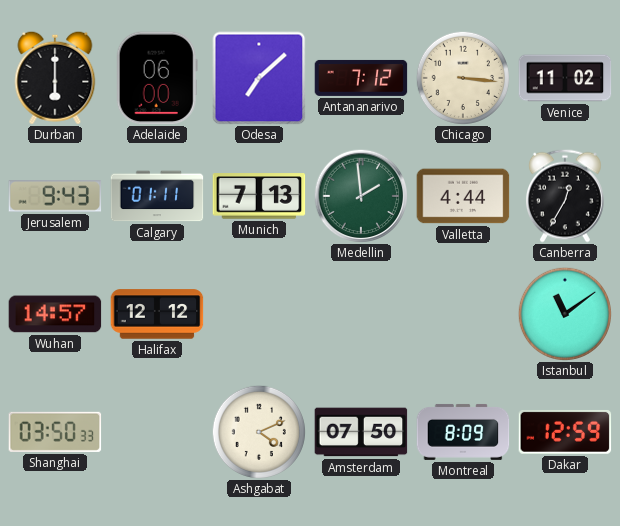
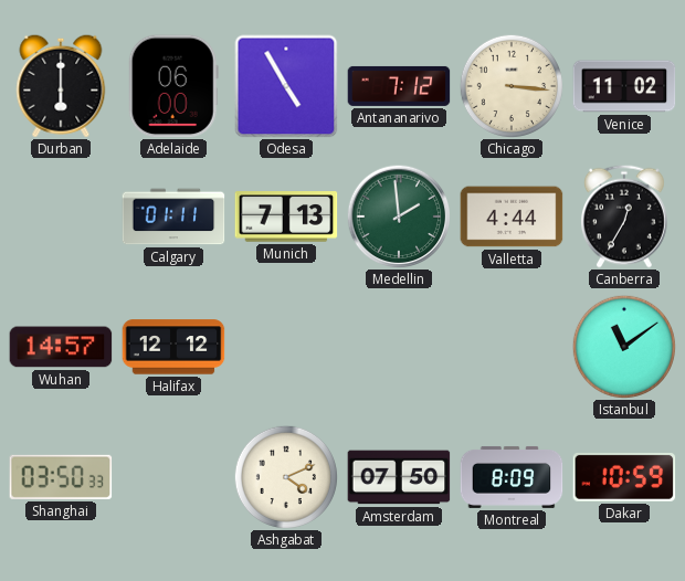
Odesa: 7:08 -> 4:55
Jerusalem: 9:43 -> none
Dakar: 12:59 -> 10:59
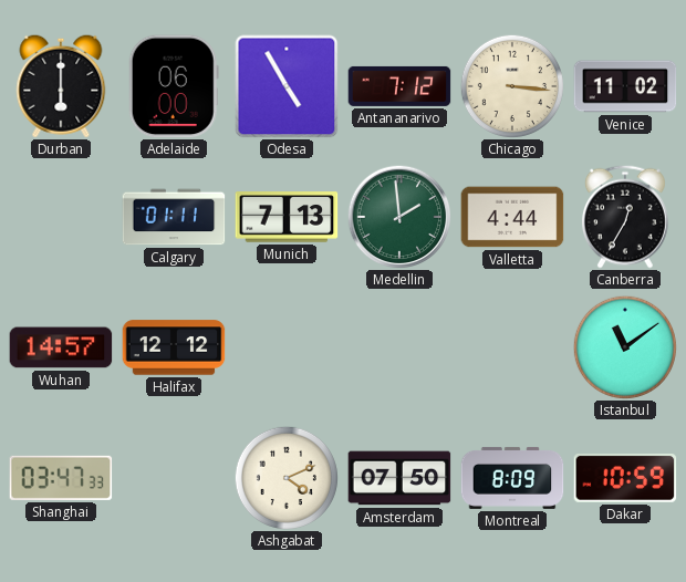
Shanghai: 03:50 -> 03:47
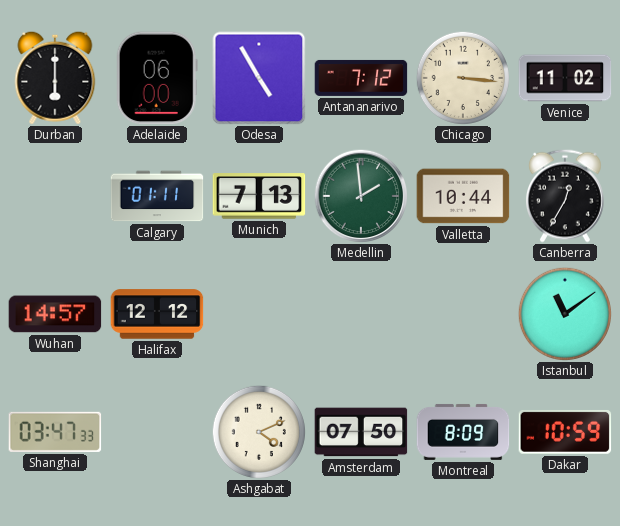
Valletta: 4:44 -> 10:44
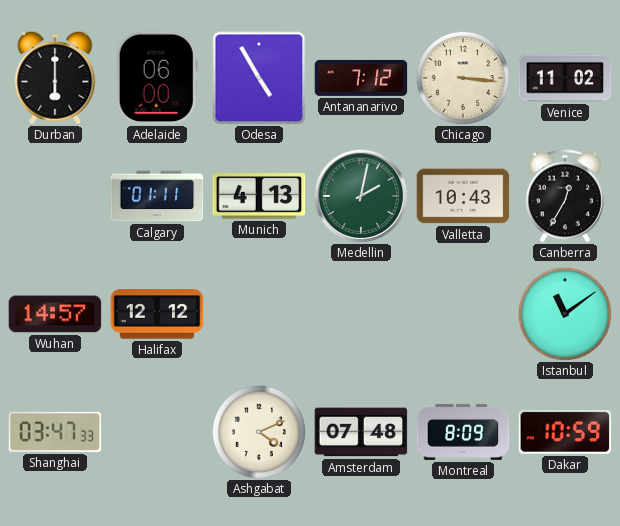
Munich: 7:13 -> 4:13
Medellin: 1:59 -> 2:02
Valletta: 10:44 -> 10:43
Amsterdam: 07:50 -> 07:48
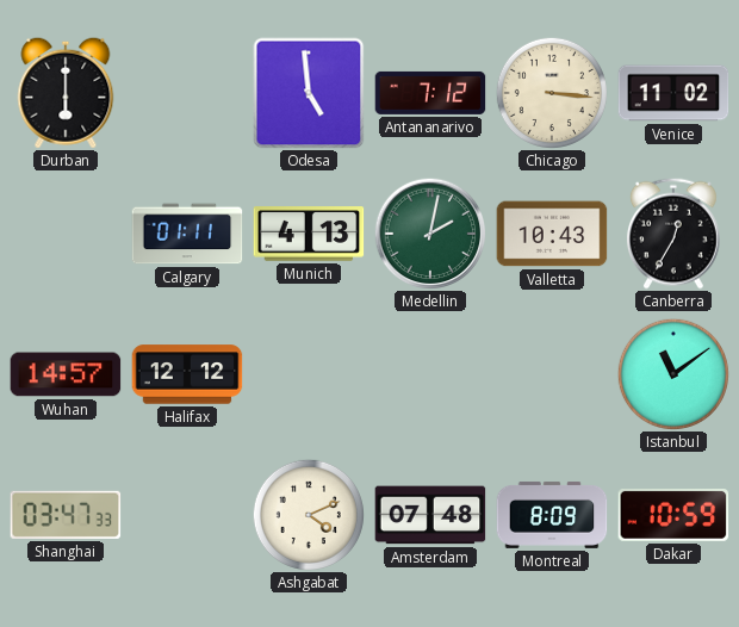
Adelaide: 06:00 -> none
Odesa: 4:55 -> 4:59
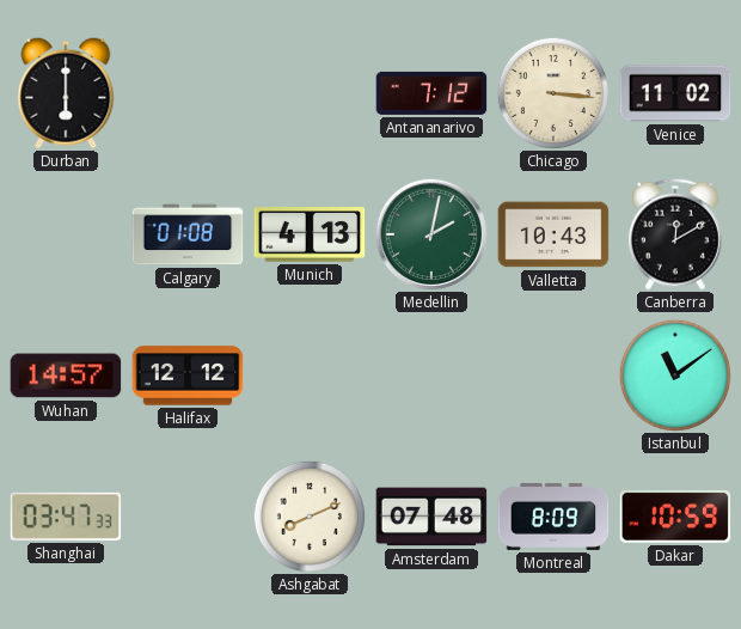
Odesa: 4:59 -> none
Calgary: 01:11 -> 01:08
Canberra: 12:35 -> 12:10
Ashgabat: 4:11 -> 8:11
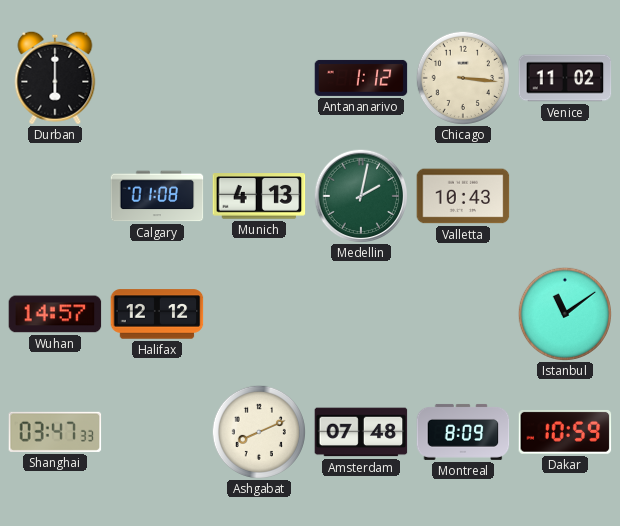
Antananarivo: 7:12 -> 1:12
Canberra: 12:10 -> none
